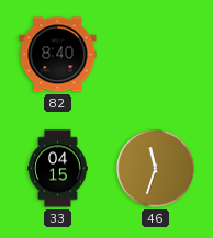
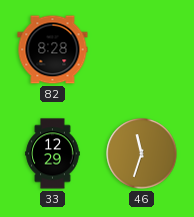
82: 8:40 -> 8:28
33: 04:15 -> 12:29
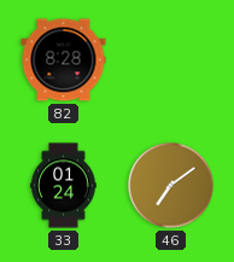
33: 12:29 -> 01:24
46: 11:33 -> 7:09
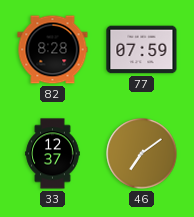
77: none -> 07:59
33: 01:24 -> 12:37
